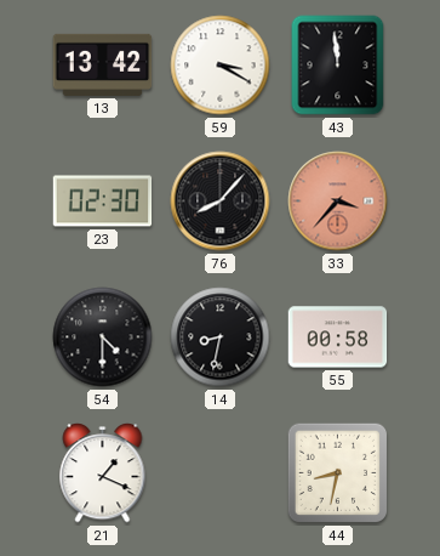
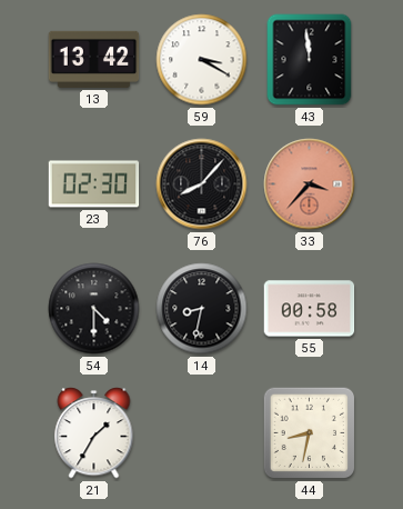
21: 1:19 -> 1:35
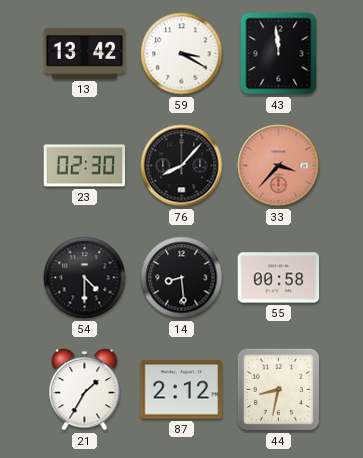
14: 8:32 -> 8:29
87: none -> 2:12
